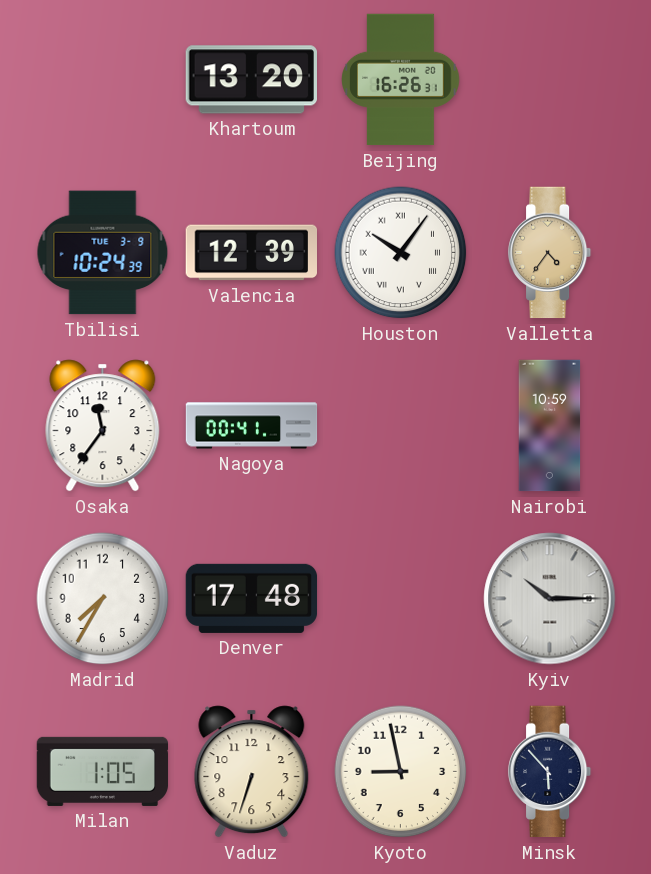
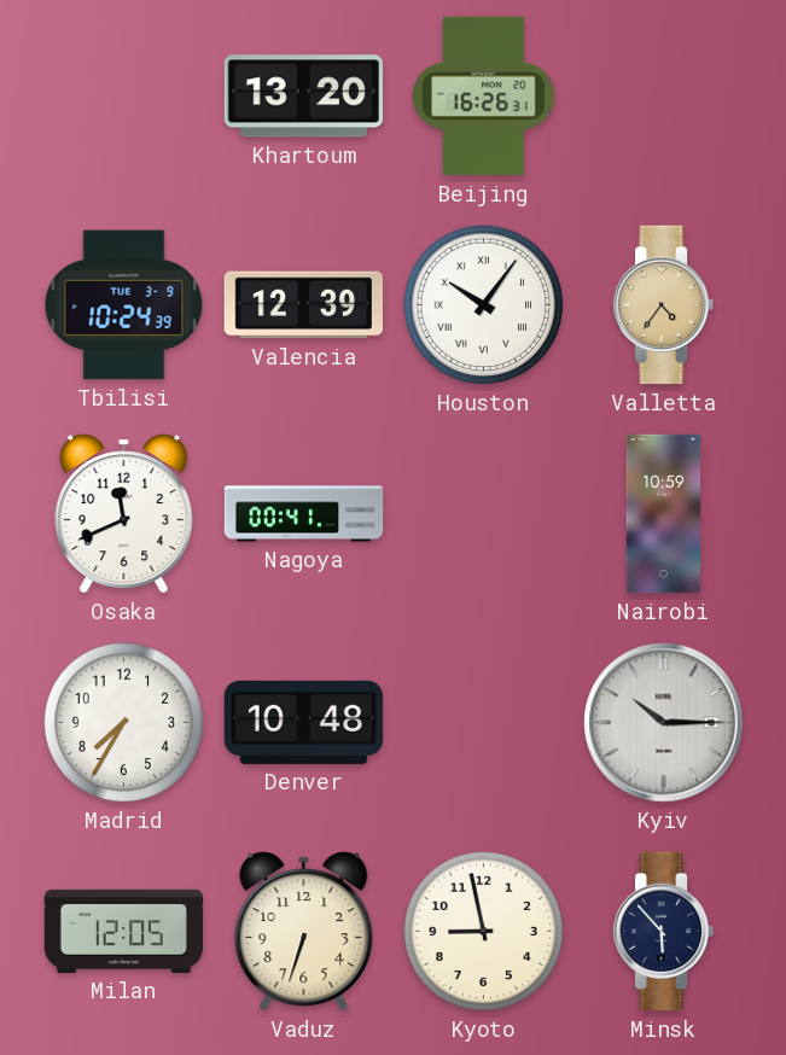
Osaka: 11:36 -> 11:41
Denver: 17:48 -> 10:48
Milan: 1:05 -> 12:05
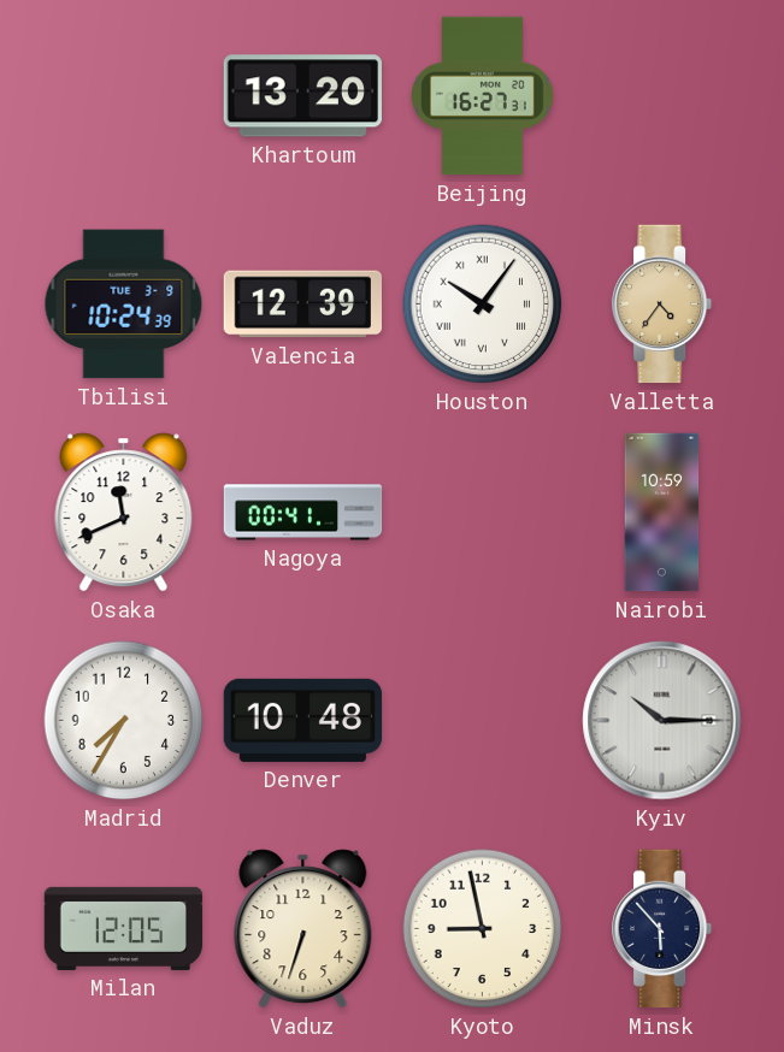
Beijing: 16:26 -> 16:27
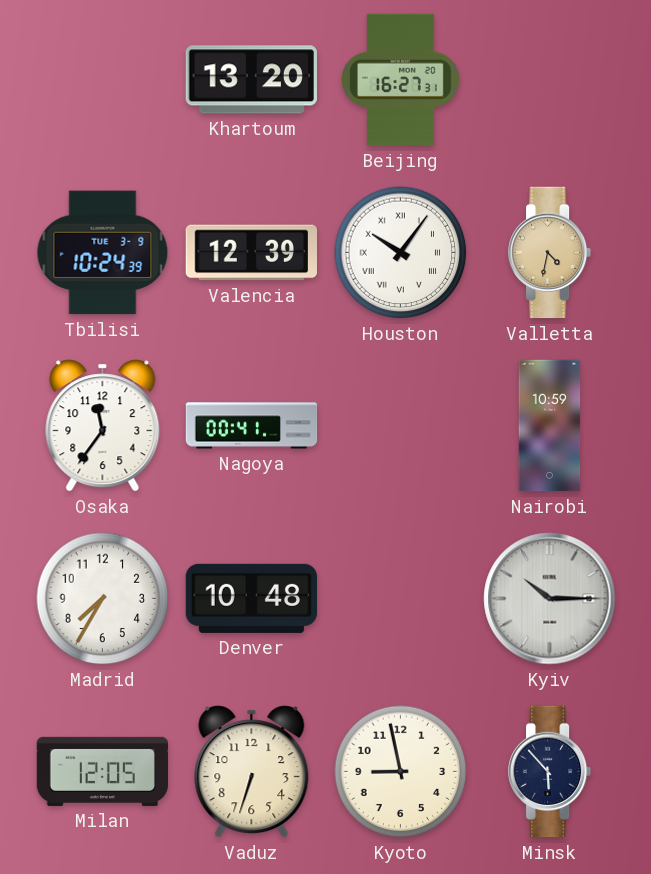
Valletta: 4:36 -> 4:32
Osaka: 11:41 -> 11:36
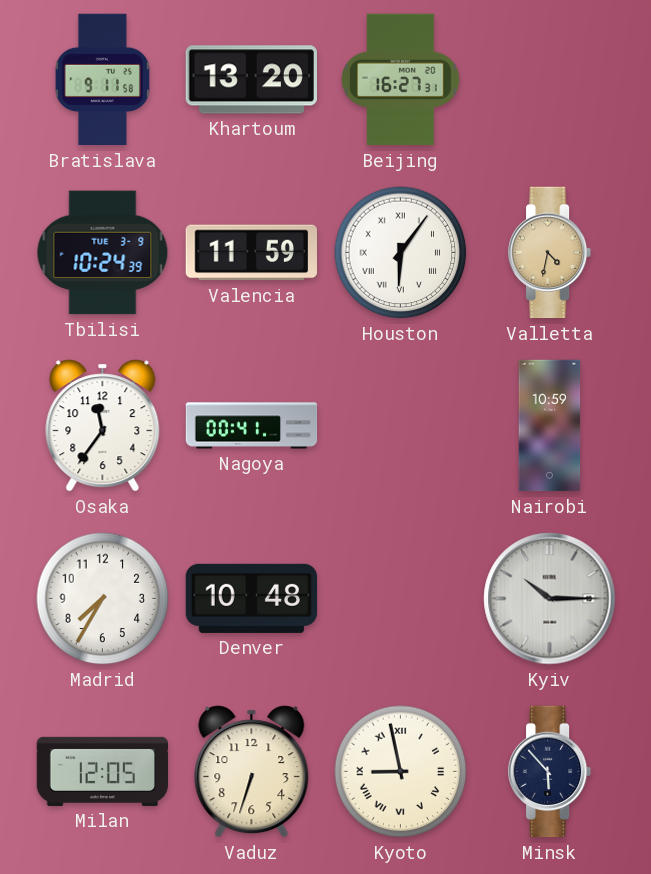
Bratislava: none -> 9:11
Valencia: 12:39 -> 11:59
Houston: 10:06 -> 6:06
Kyoto numerals: Arabic -> Roman
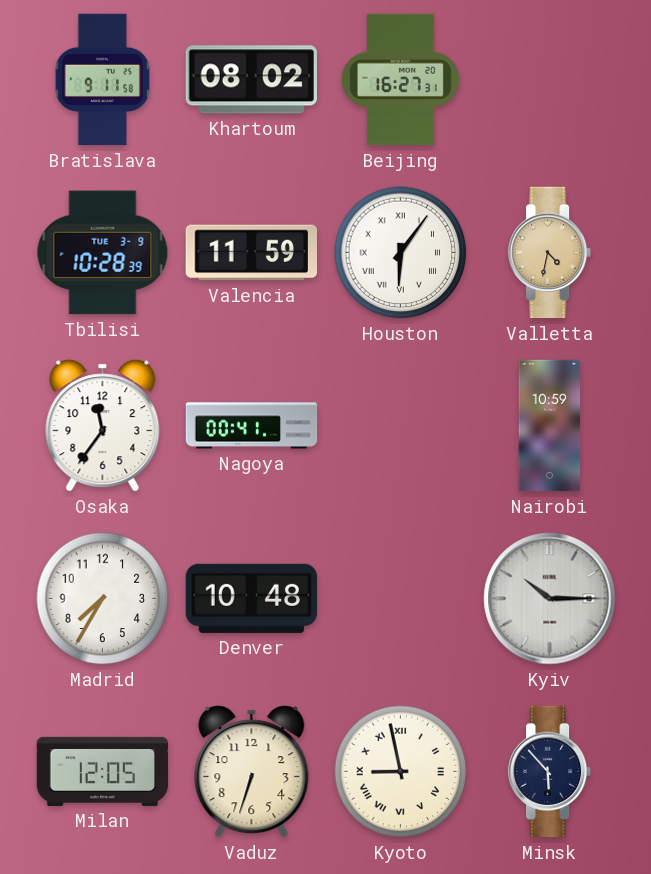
Khartoum: 13:20 -> 08:02
Tbilisi: 10:24 -> 10:28
